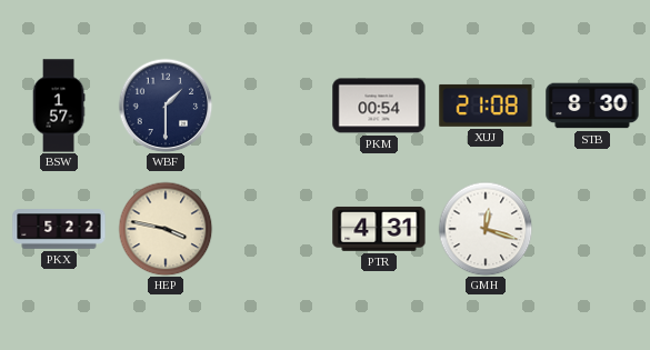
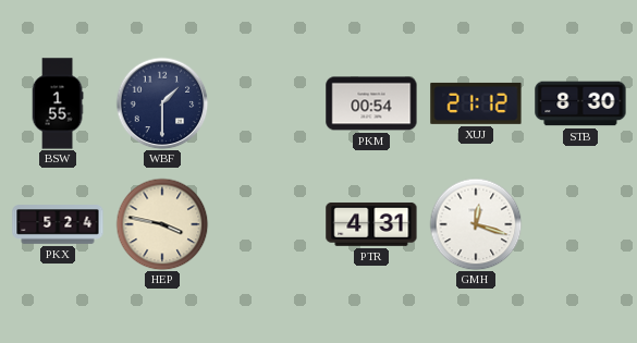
BSW: 1:57 -> 1:55
XUJ: 21:08 -> 21:12
PKX: 5:22 -> 5:24
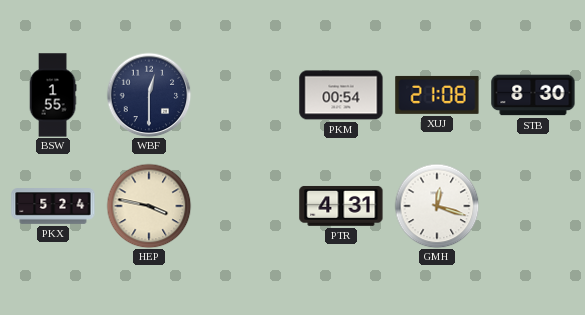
WBF: 1:30 -> 12:30
XUJ: 21:12 -> 21:08
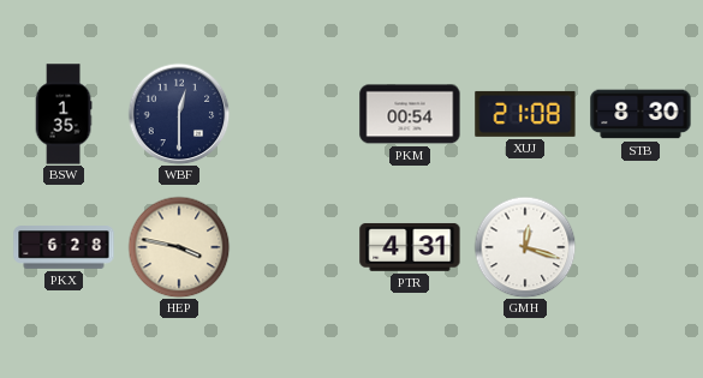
BSW: 1:55 -> 1:35
PKX: 5:24 -> 6:28
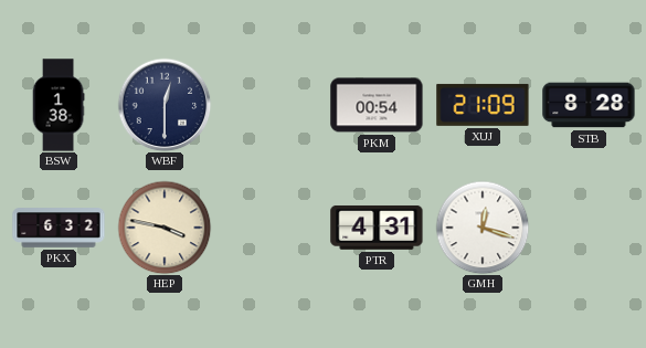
BSW: 1:35 -> 1:38
XUJ: 21:08 -> 21:09
STB: 8:30 -> 8:28
PKX: 6:28 -> 6:32
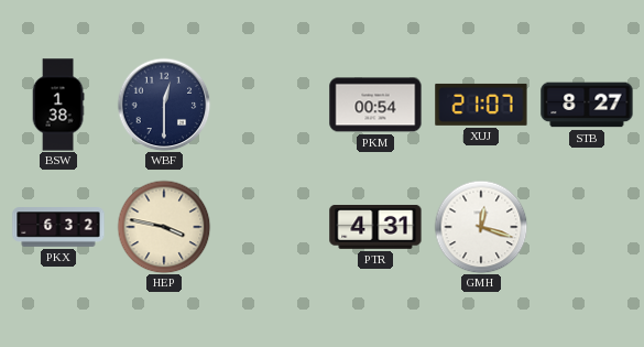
XUJ: 21:09 -> 21:07
STB: 8:28 -> 8:27
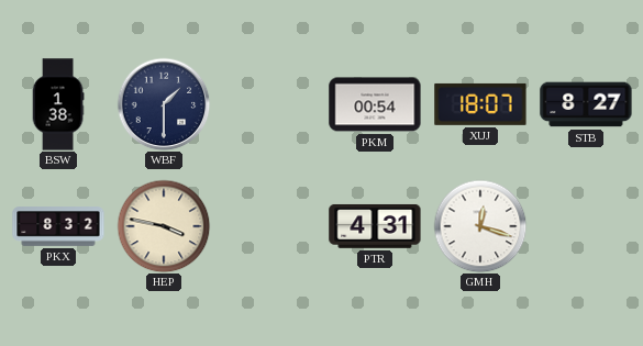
WBF: 12:30 -> 1:30
XUJ: 21:07 -> 18:07
PKX: 6:32 -> 8:32
